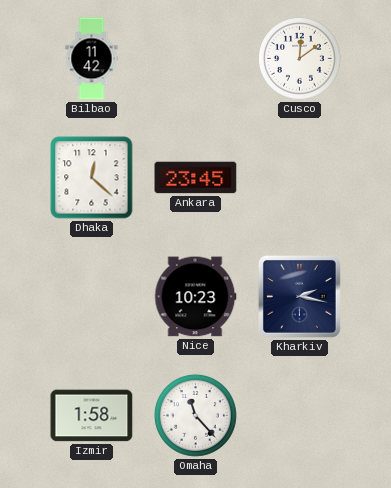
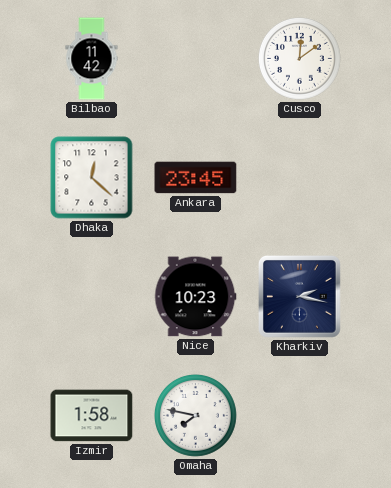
Omaha: 11:23 -> 7:47
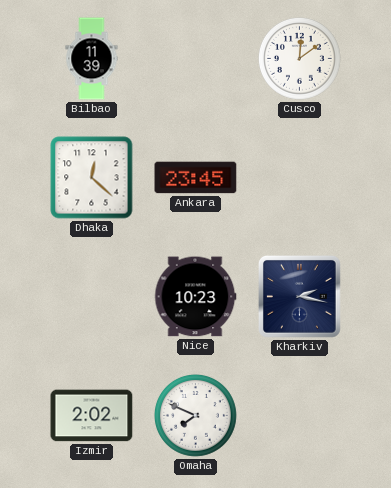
Bilbao: 11:42 -> 11:39
Izmir: 1:58 -> 2:02
Omaha: 7:47 -> 7:49
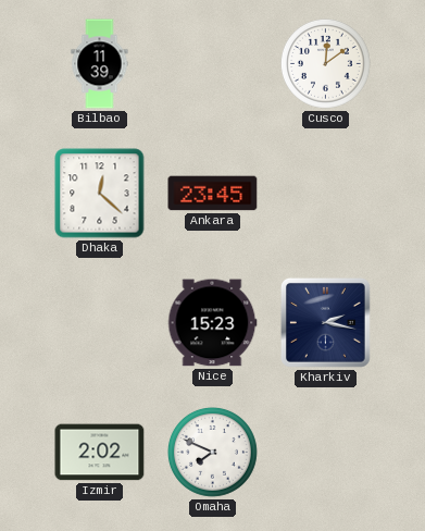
Nice: 10:23 -> 15:23
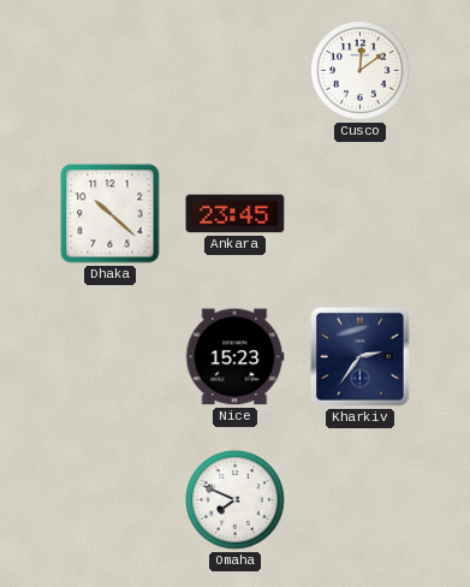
Bilbao: 11:39 -> none
Dhaka: 12:22 -> 10:22
Kharkiv: 2:17 -> 2:36
Izmir: 2:02 -> none
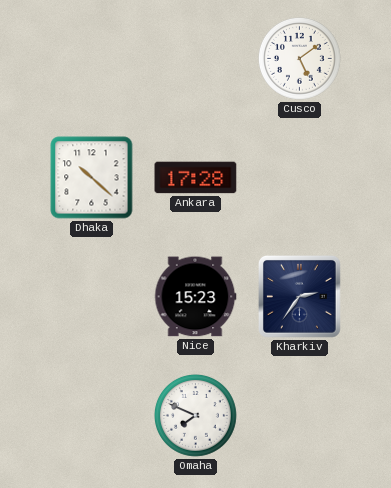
Cusco: 12:09 -> 5:09
Ankara: 23:45 -> 17:28
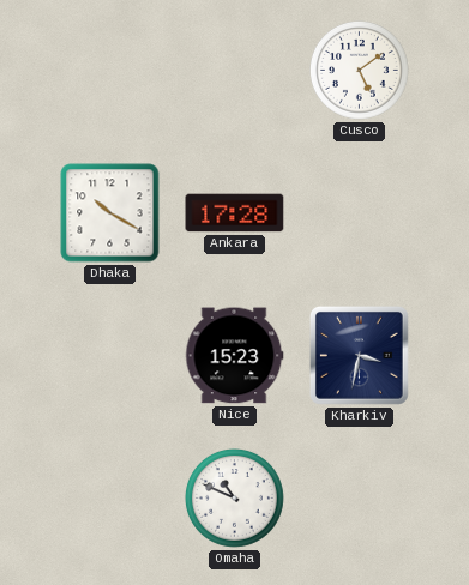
Dhaka: 10:22 -> 10:20
Kharkiv: 2:36 -> 3:32
Omaha: 7:49 -> 10:49
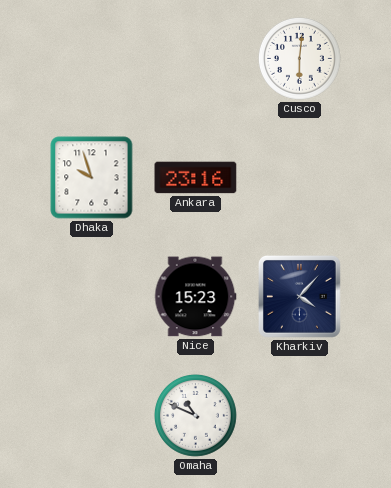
Cusco: 5:09 -> 6:01
Dhaka: 10:20 -> 9:57
Ankara: 17:28 -> 23:16
Kharkiv: 3:32 -> 4:07
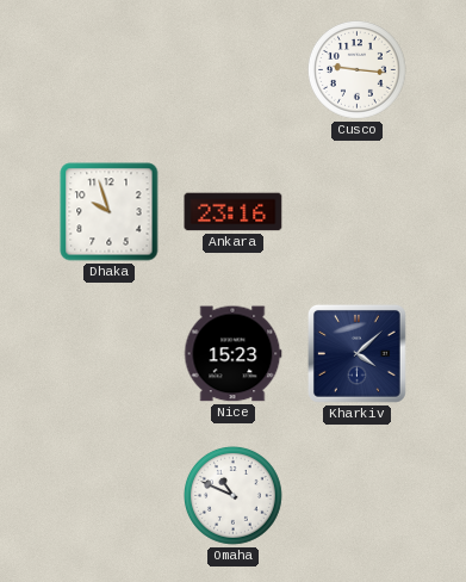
Cusco: 6:01 -> 9:16
Kharkiv: 4:07 -> 4:08
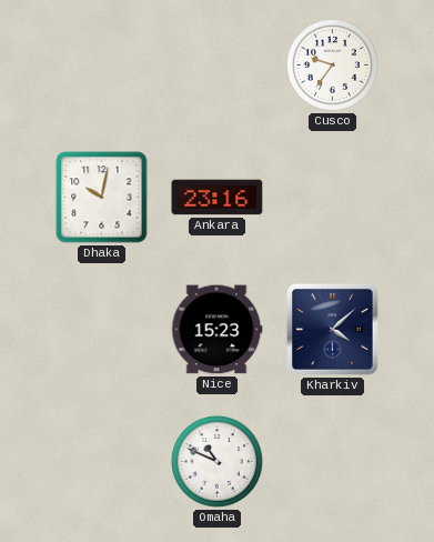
Cusco: 9:16 -> 9:36
Dhaka: 9:57 -> 10:02
